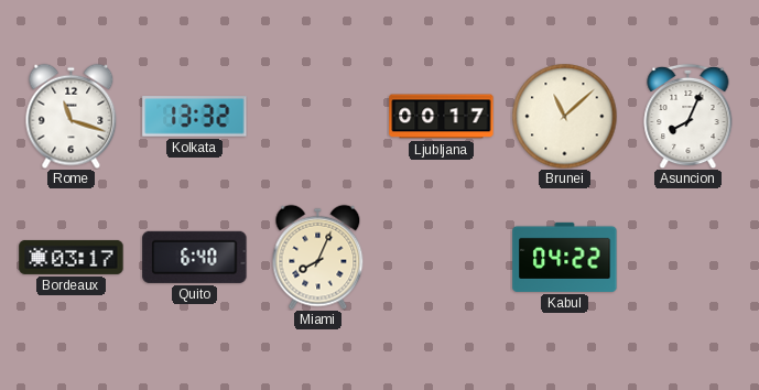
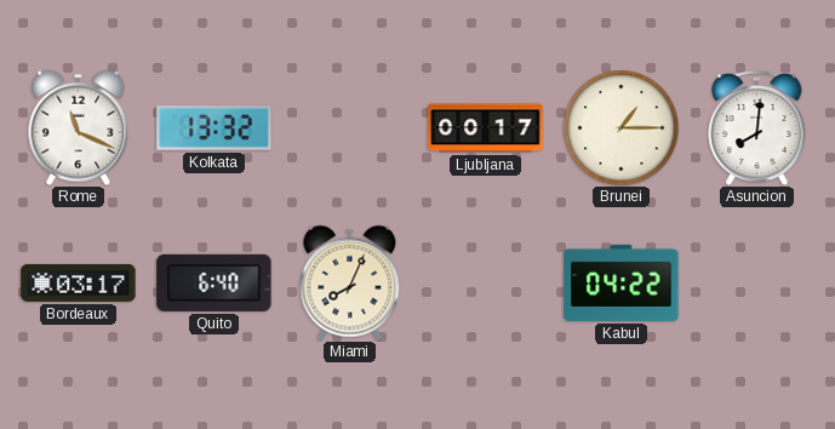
Rome: 11:18 -> 11:19
Brunei: 11:08 -> 1:15
Asuncion: 8:04 -> 8:01
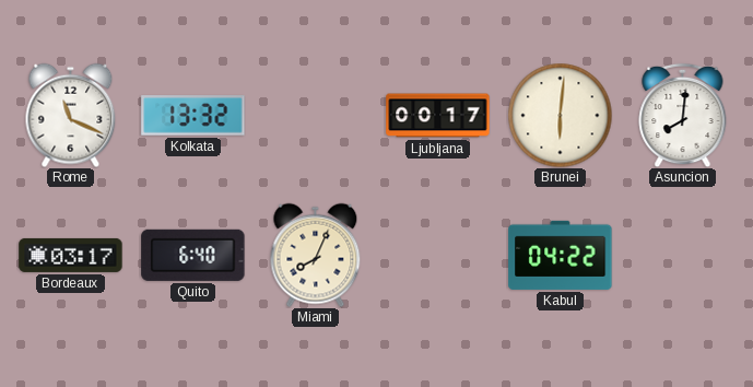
Brunei: 1:15 -> 6:01
